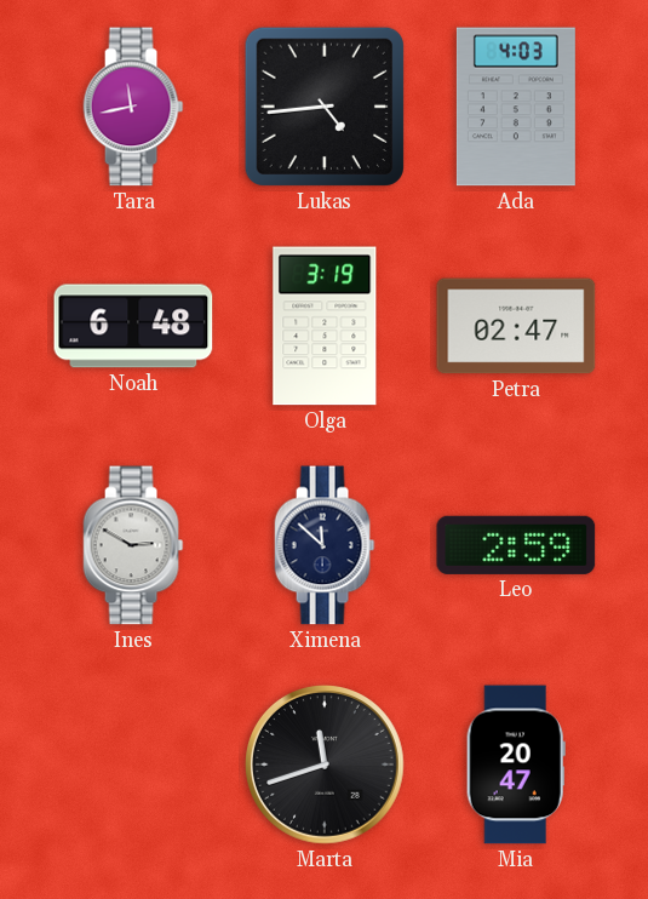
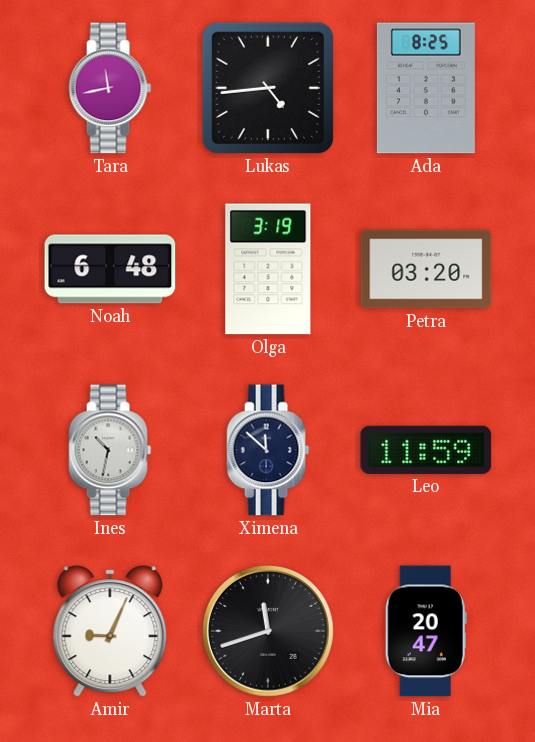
Ada: 4:03 -> 8:25
Petra: 02:47 -> 03:20
Ines: 2:50 -> 10:32
Leo: 2:59 -> 11:59
Amir: none -> 9:04
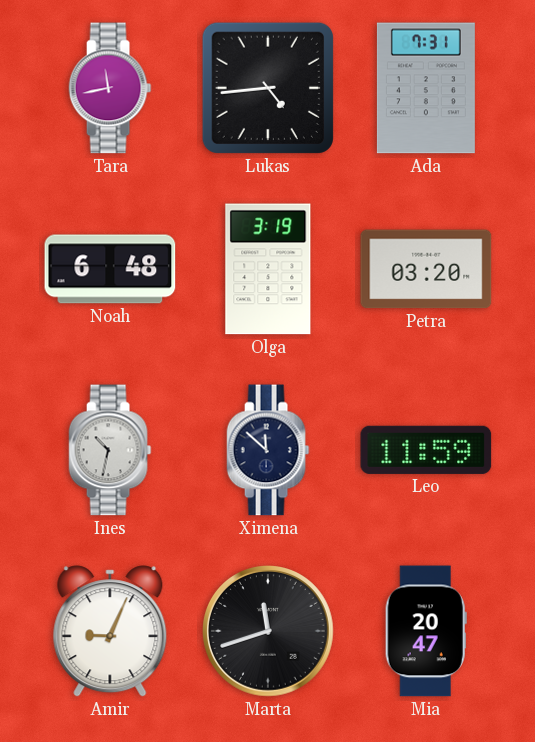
Ada: 8:25 -> 7:31
